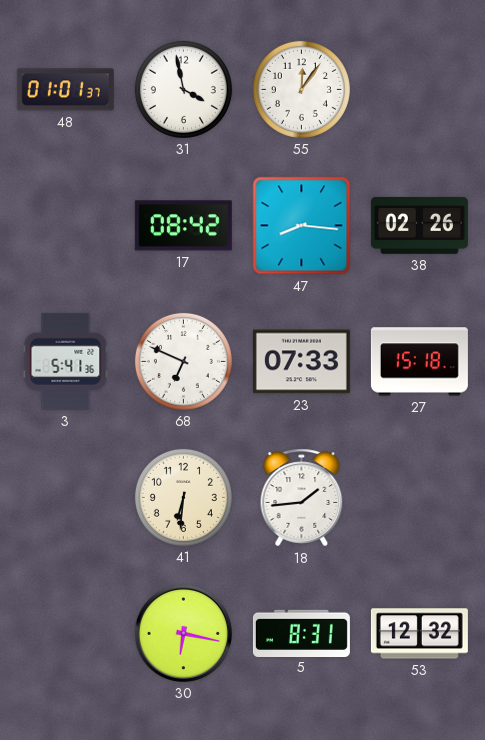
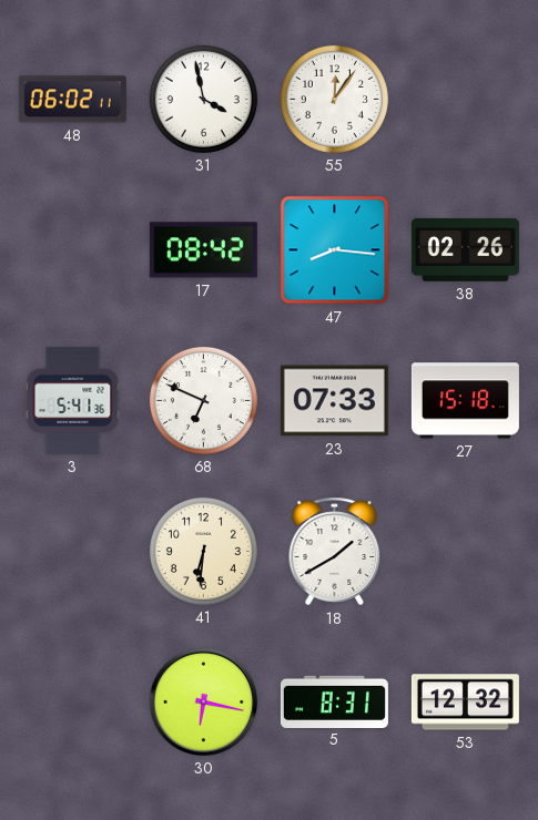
48: 01:01 -> 06:02
18: 1:44 -> 1:40
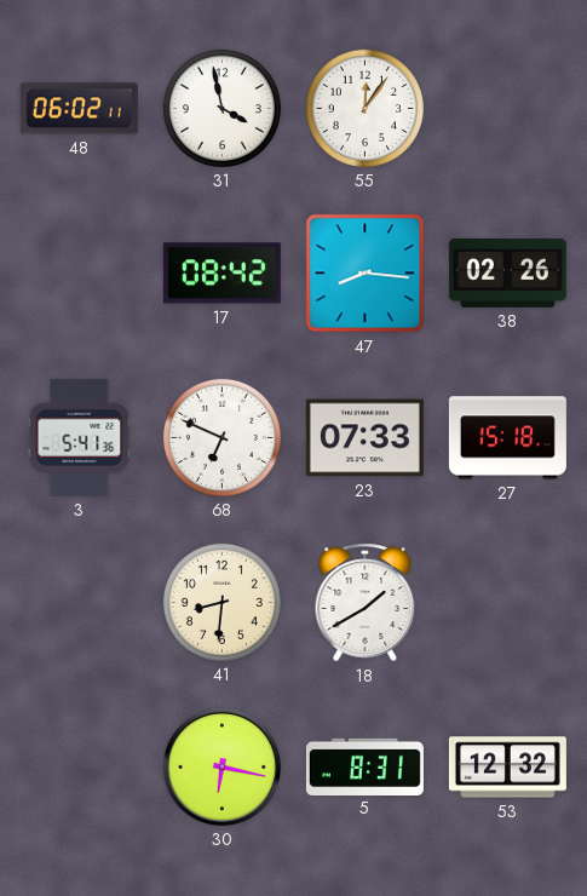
41: 6:31 -> 8:31
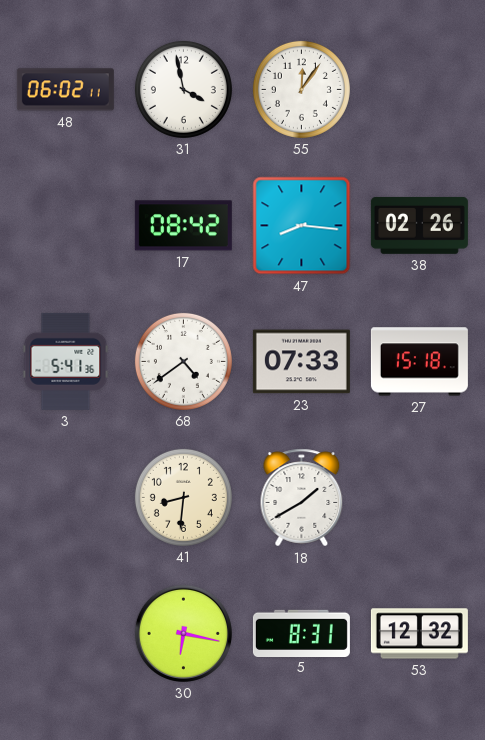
68: 6:49 -> 4:39
